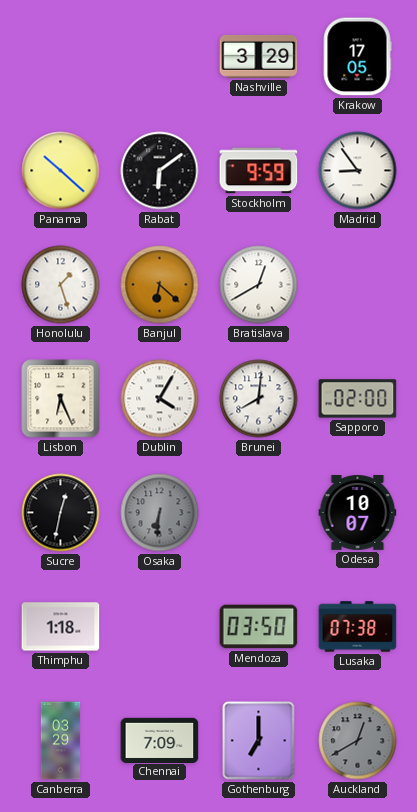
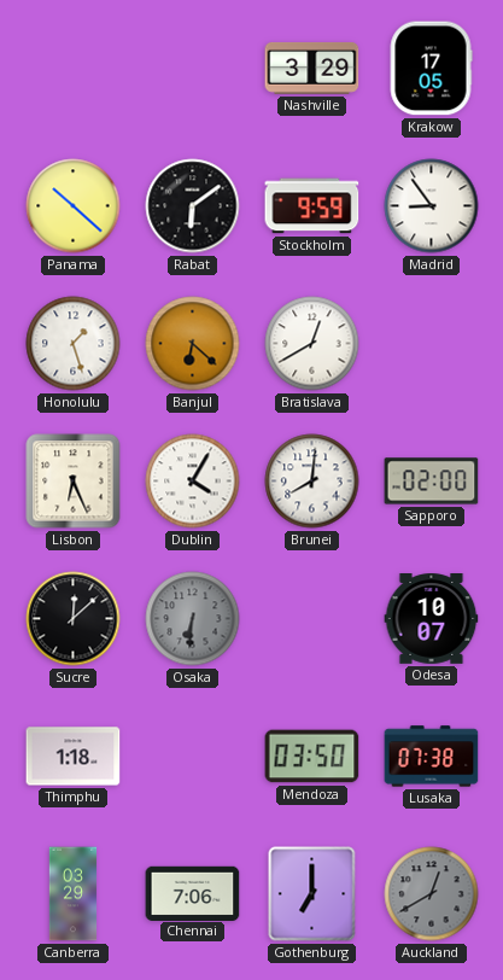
Sucre: 12:32 -> 12:08
Chennai: 7:09 -> 7:06
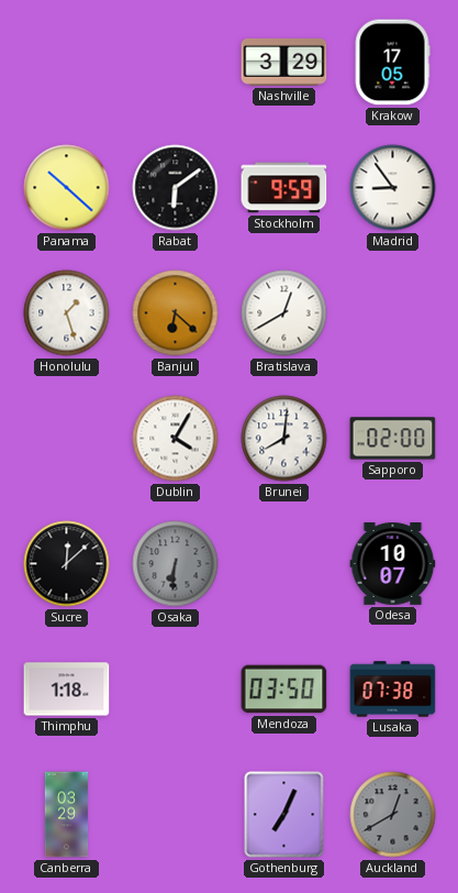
Lisbon: 6:26 -> none
Chennai: 7:06 -> none
Gothenburg: 7:00 -> 7:04
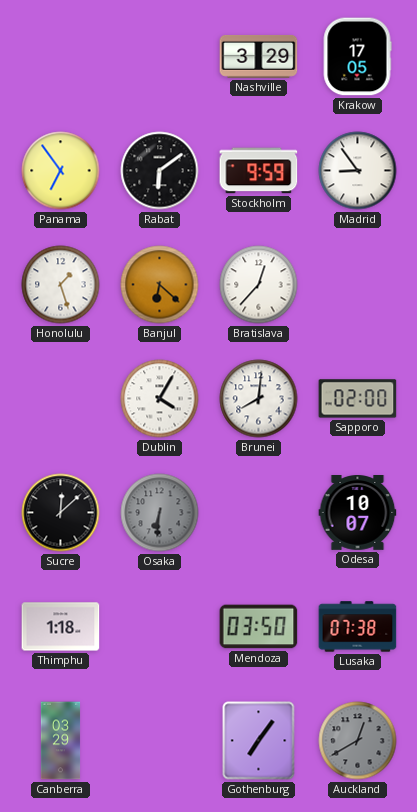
Panama: 10:22 -> 6:54
Bratislava: 12:40 -> 12:37
Gothenburg: 7:04 -> 7:06
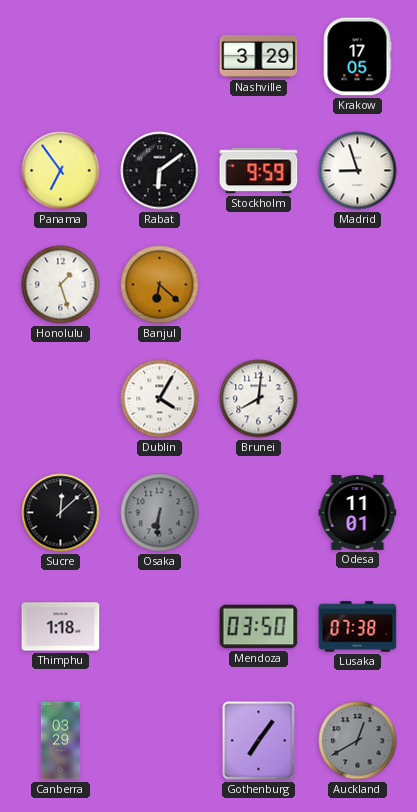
Madrid: 8:54 -> 8:57
Bratislava: 12:37 -> none
Sapporo: 02:00 -> none
Odesa: 10:07 -> 11:01
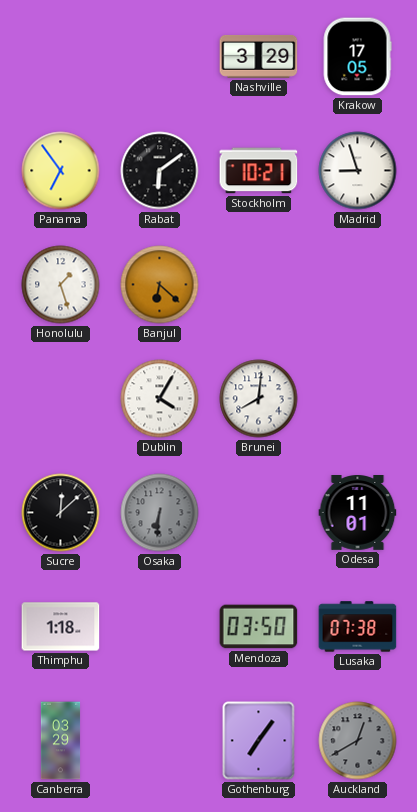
Stockholm: 9:59 -> 10:21
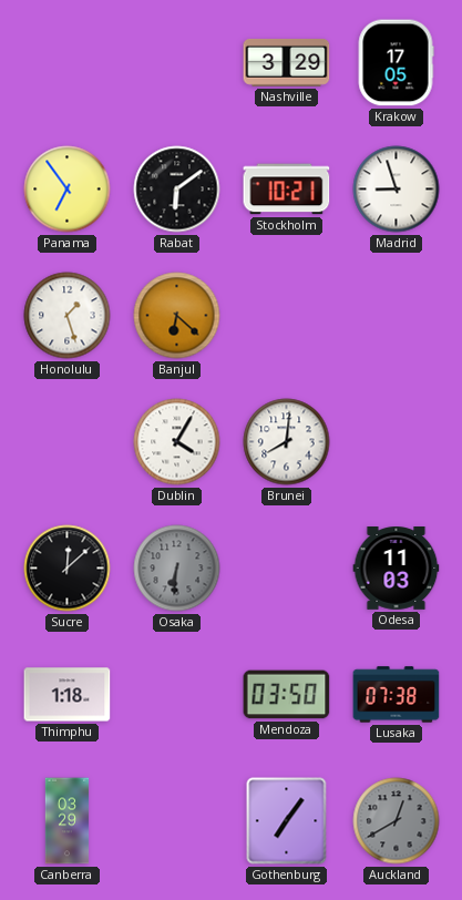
Odesa: 11:01 -> 11:03
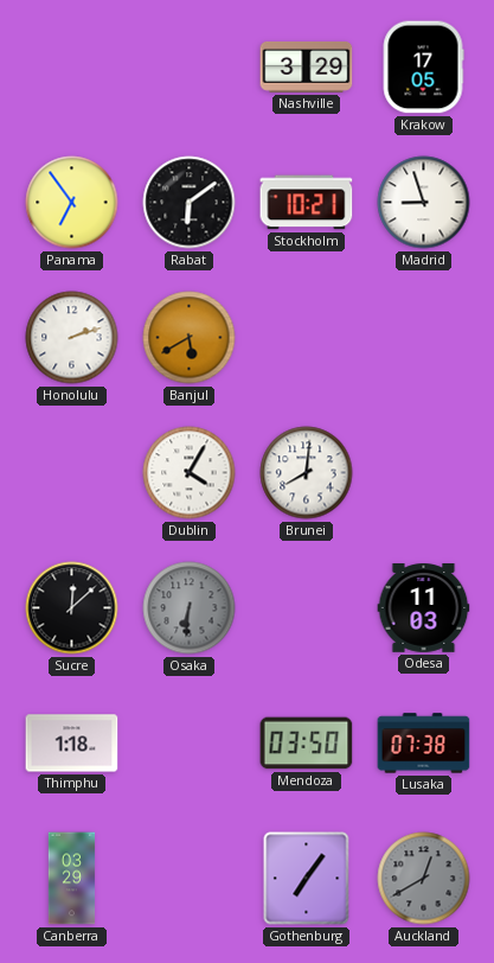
Honolulu: 1:27 -> 2:12
Banjul: 6:22 -> 5:40
